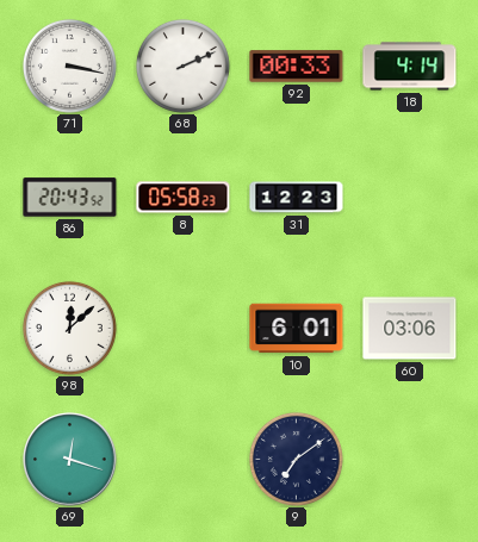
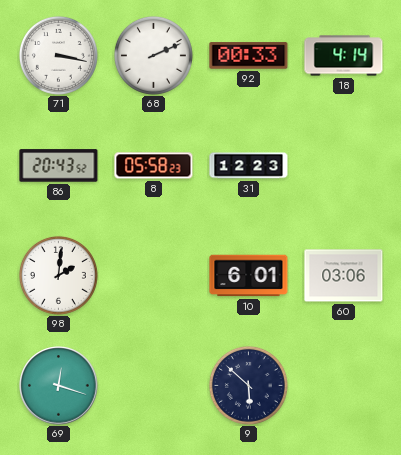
98: 12:08 -> 2:01
9: 7:09 -> 5:52
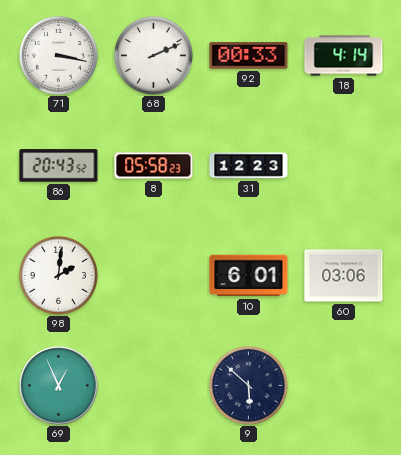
69: 12:18 -> 12:56
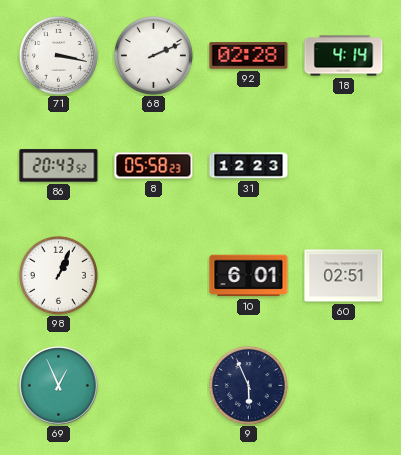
92: 00:33 -> 02:28
98: 2:01 -> 1:04
60: 03:06 -> 02:51
9: 5:52 -> 5:56
